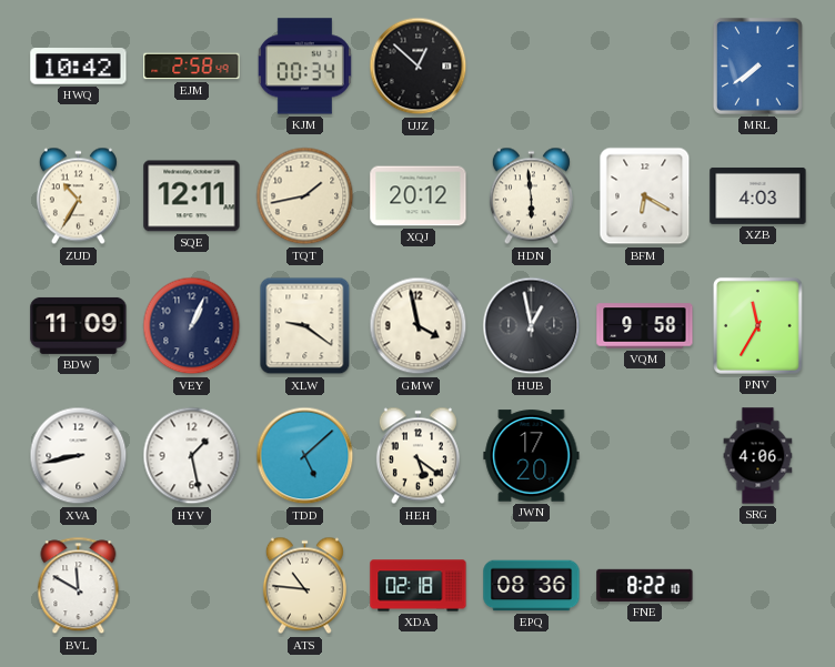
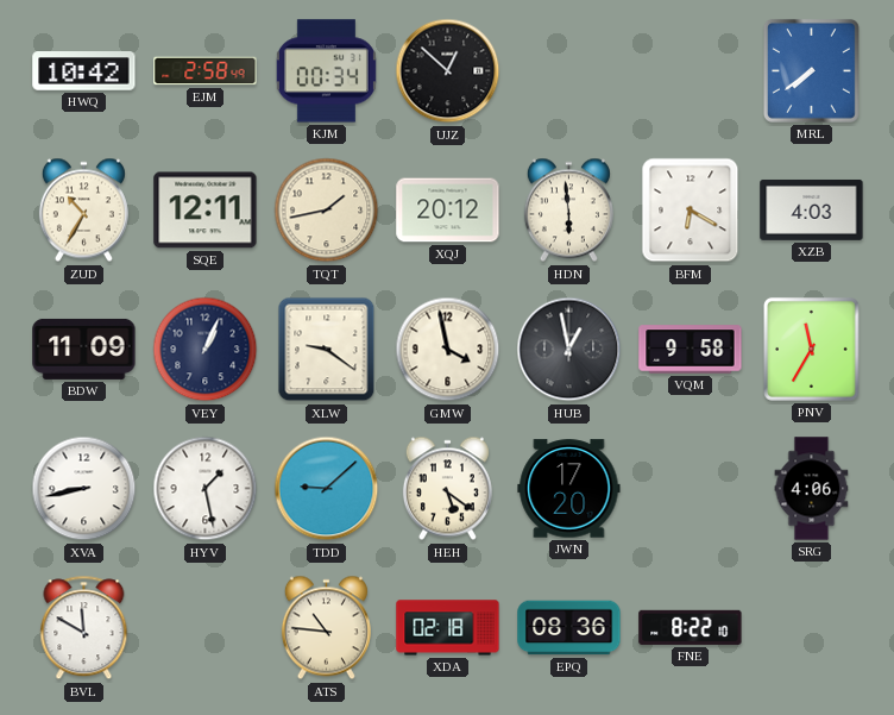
TDD: 5:08 -> 9:08
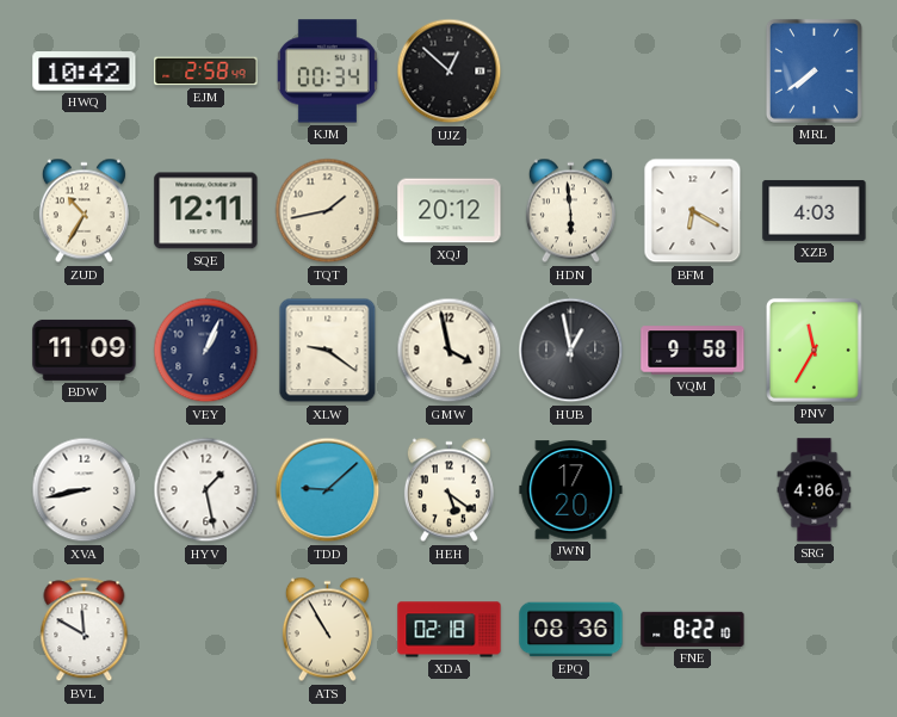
ATS: 10:46 -> 10:55
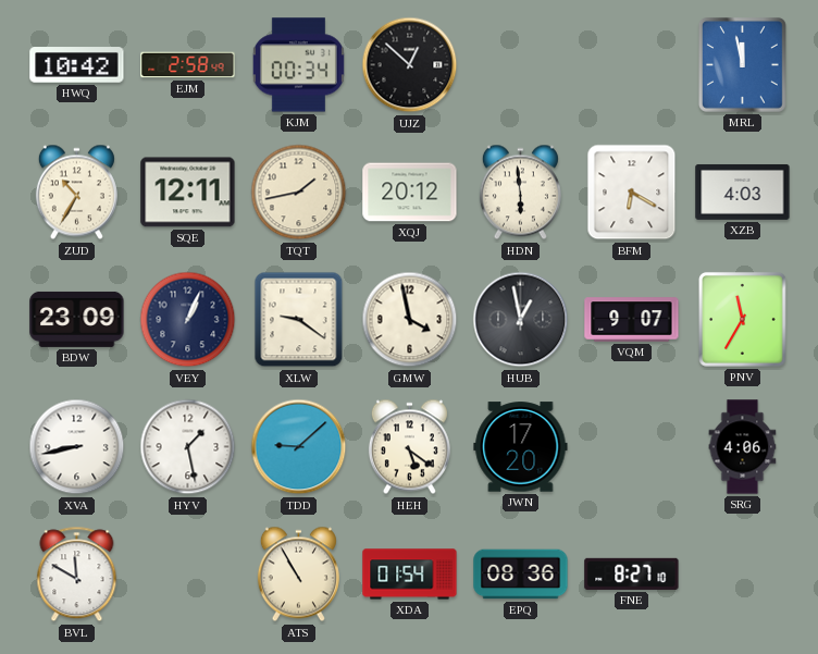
MRL: 7:39 -> 11:58
BDW: 11:09 -> 23:09
VQM: 9:58 -> 9:07
XDA: 02:18 -> 01:54
FNE: 8:22 -> 8:27
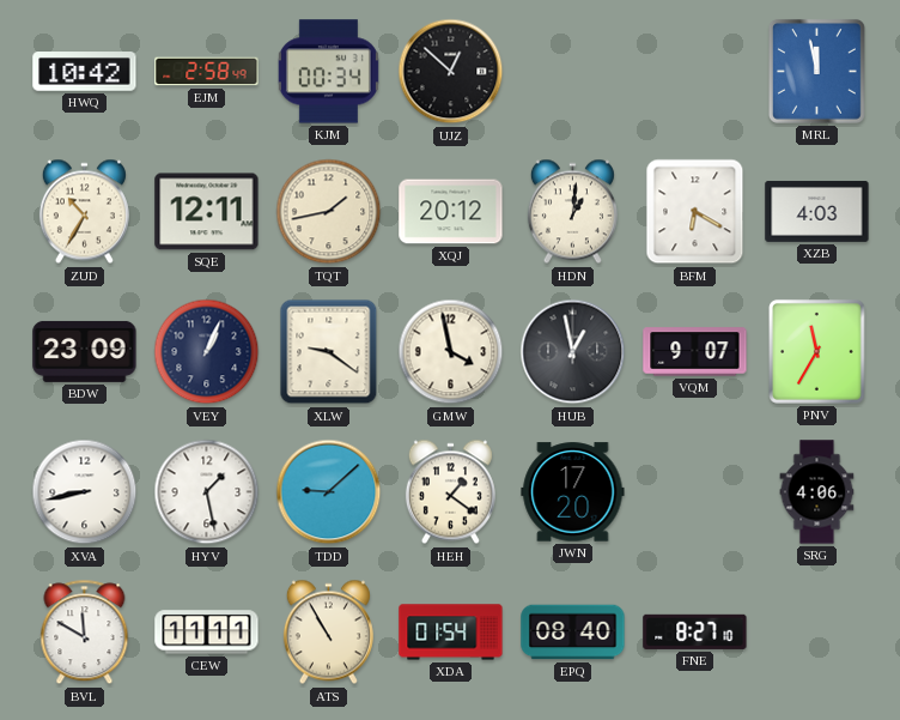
HDN: 5:59 -> 1:01
HEH: 5:21 -> 1:21
CEW: none -> 11:11
EPQ: 08:36 -> 08:40
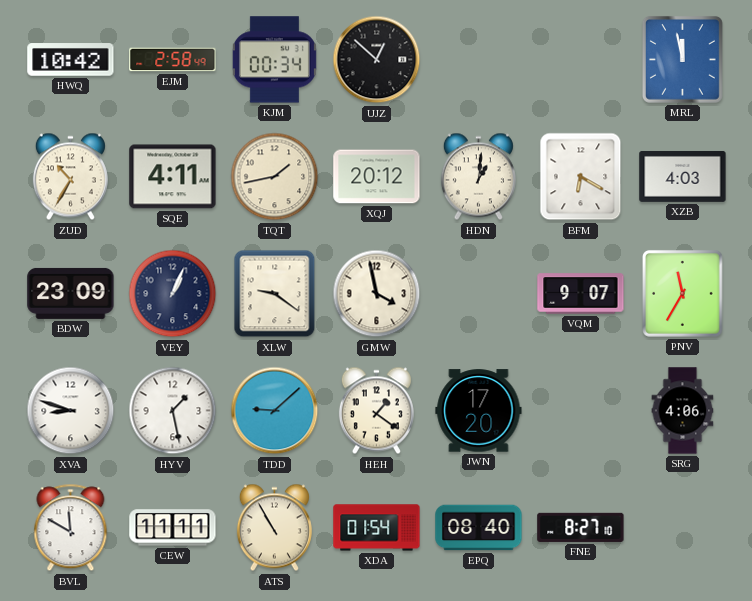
SQE: 12:11 -> 4:11
HUB: 12:58 -> none
XVA: 8:43 -> 8:48
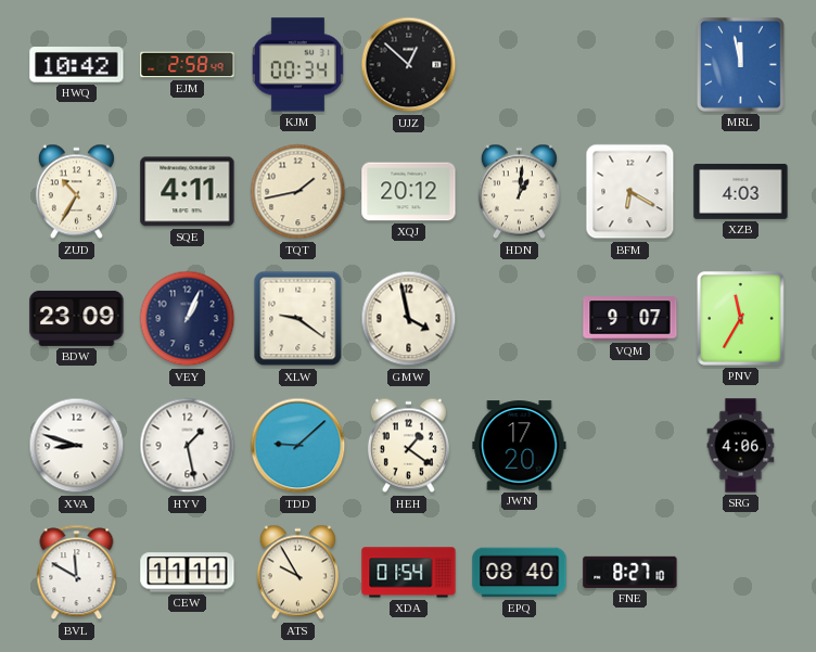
ATS: 10:55 -> 9:55
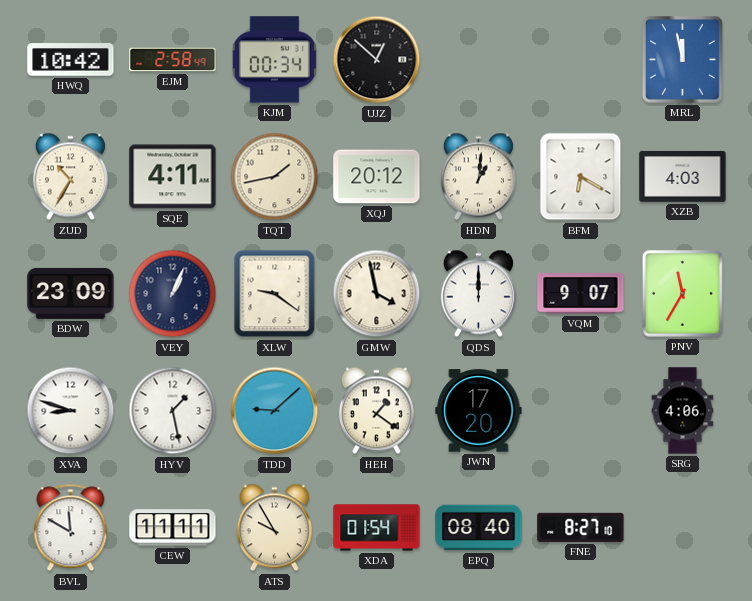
QDS: none -> 12:00
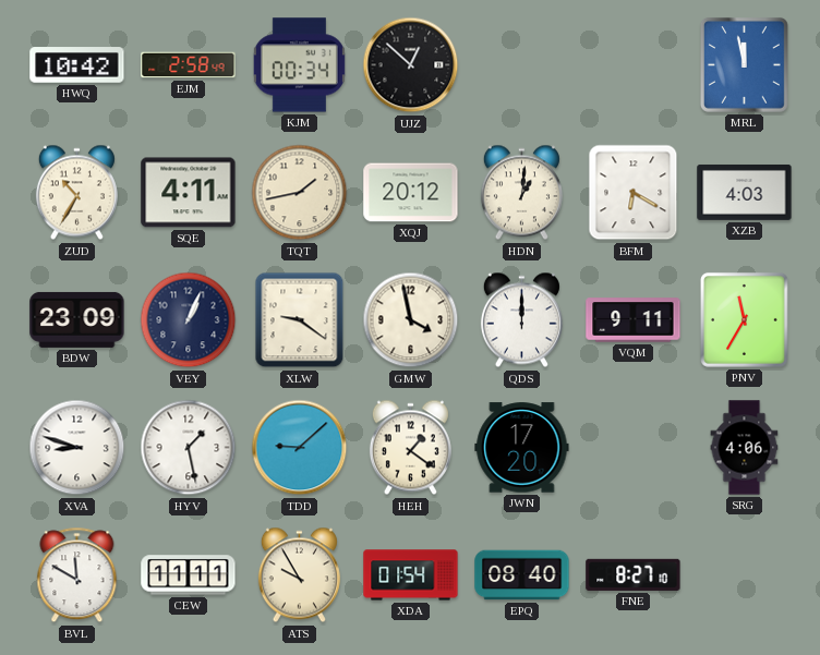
VQM: 9:07 -> 9:11
